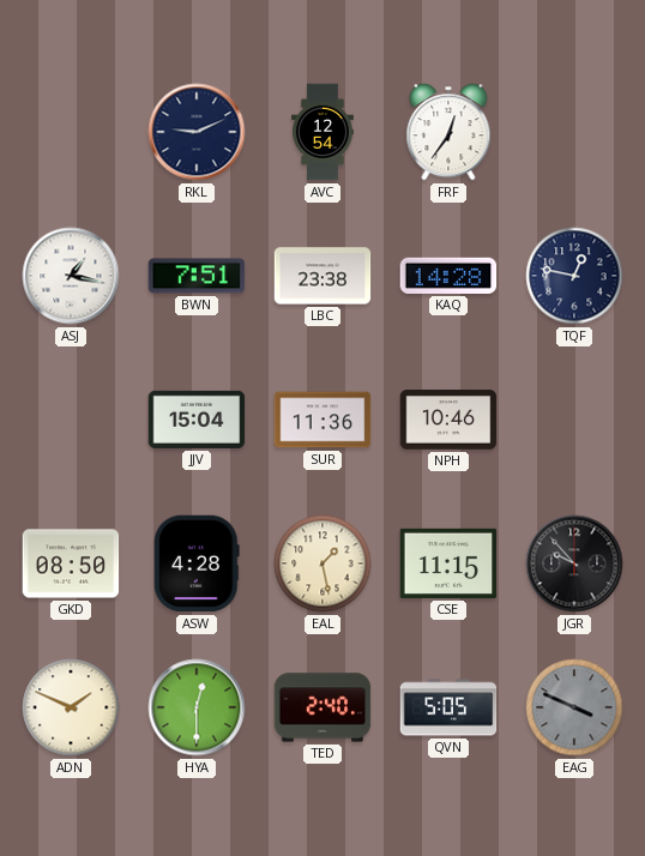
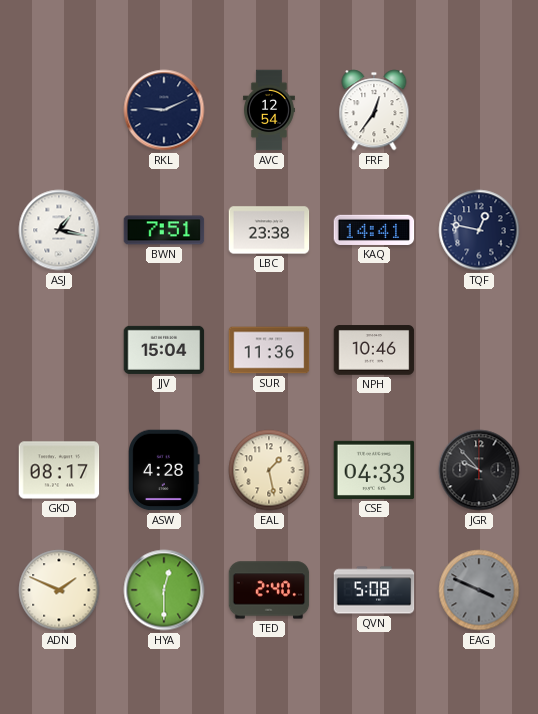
KAQ: 14:28 -> 14:41
GKD: 08:50 -> 08:17
CSE: 11:15 -> 04:33
QVN: 5:05 -> 5:08
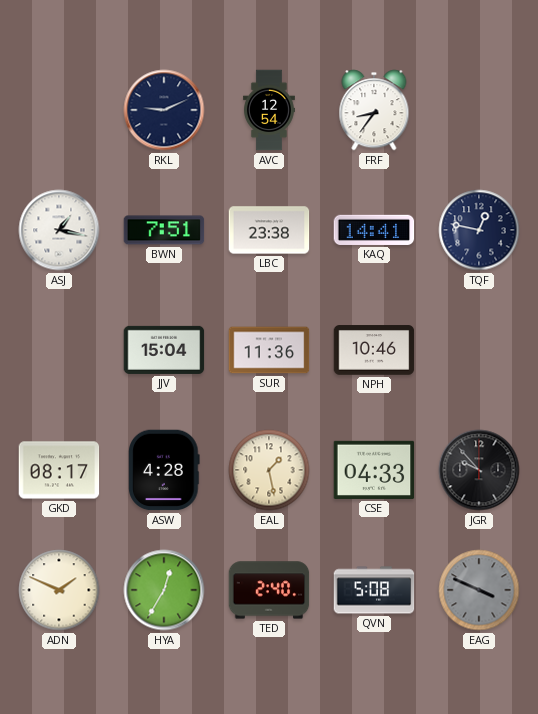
FRF: 12:36 -> 8:36
HYA: 12:30 -> 12:35
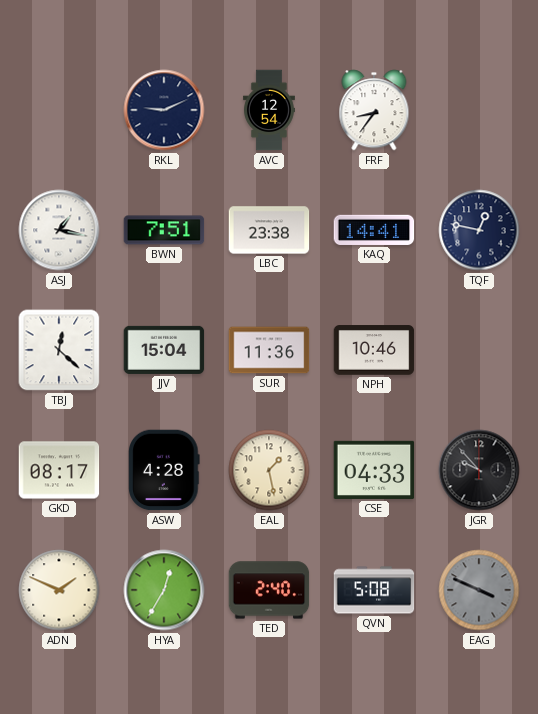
TBJ: none -> 12:22
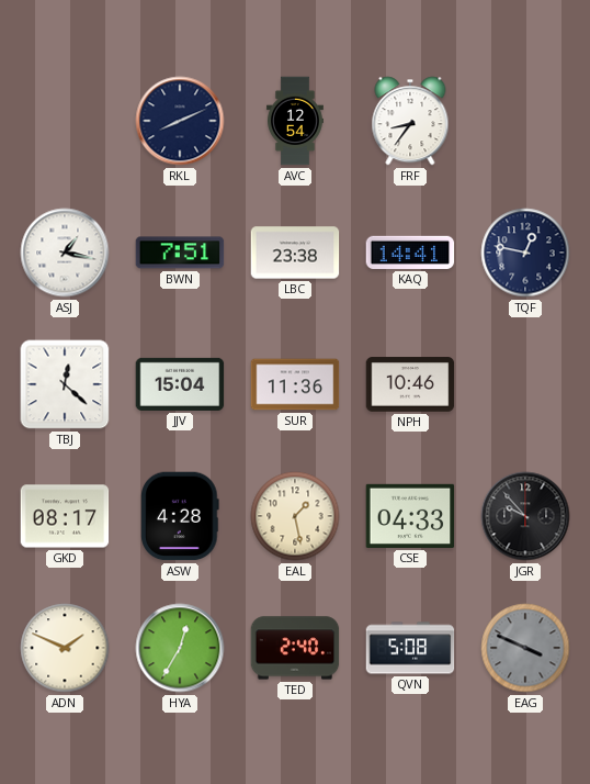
RKL: 9:11 -> 8:11
